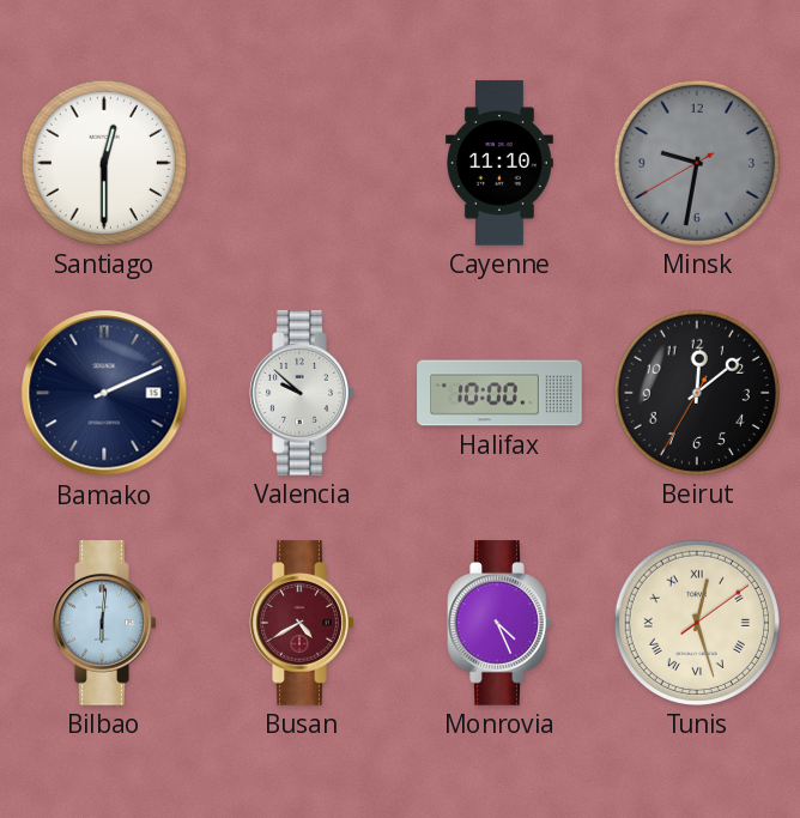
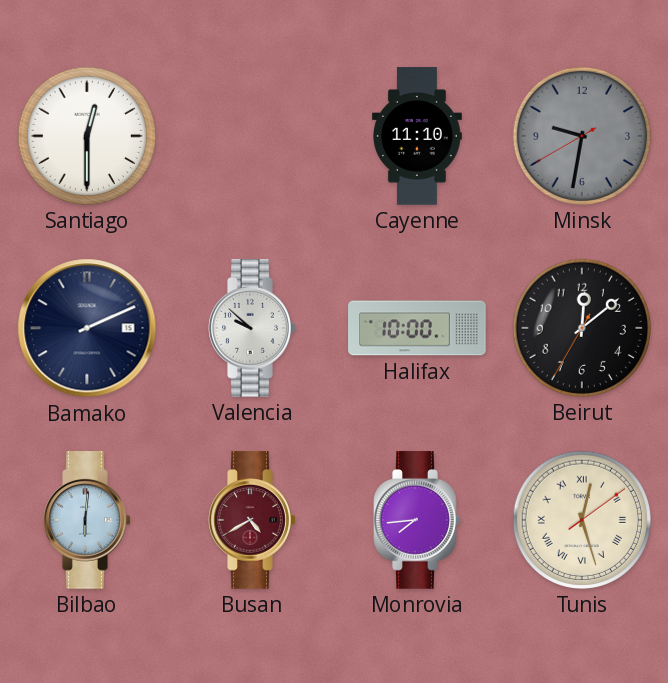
Monrovia: 4:26 -> 7:44
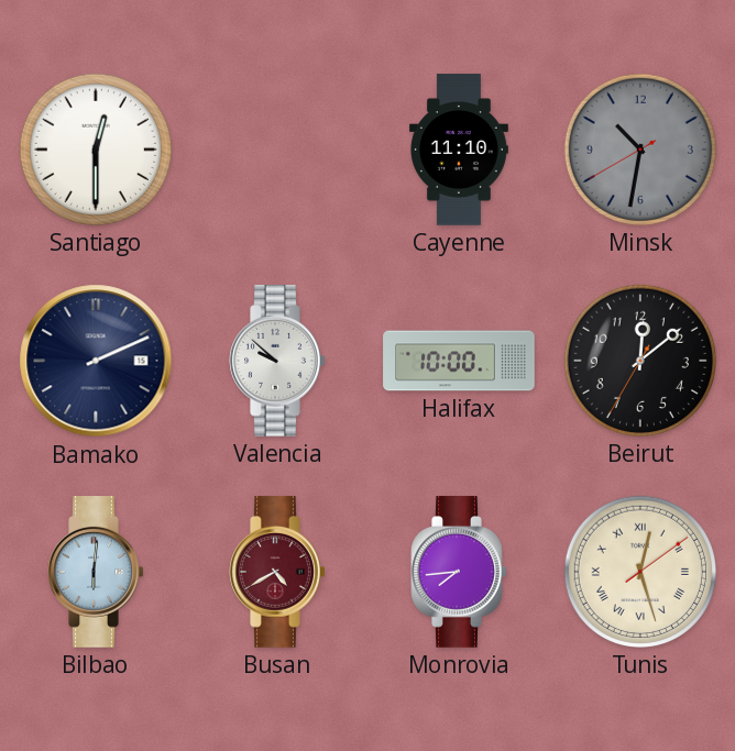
Minsk: 9:31 -> 10:31
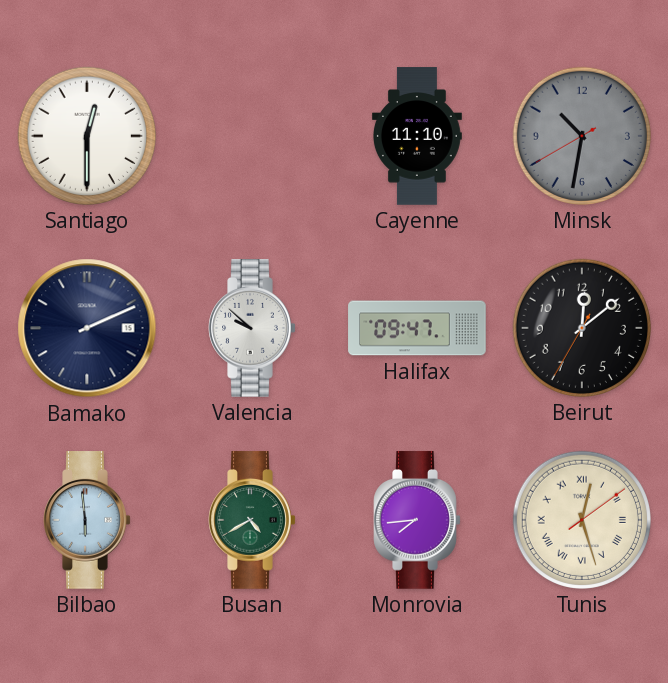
Halifax: 10:00 -> 09:47
Bilbao: 6:01 -> 5:59
Busan dial: burgundy -> green
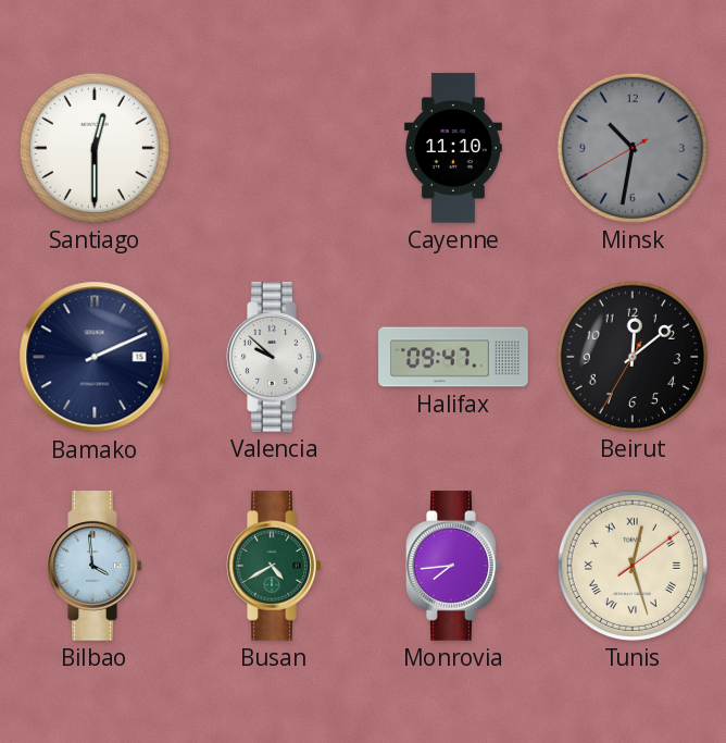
Bilbao: 5:59 -> 3:59
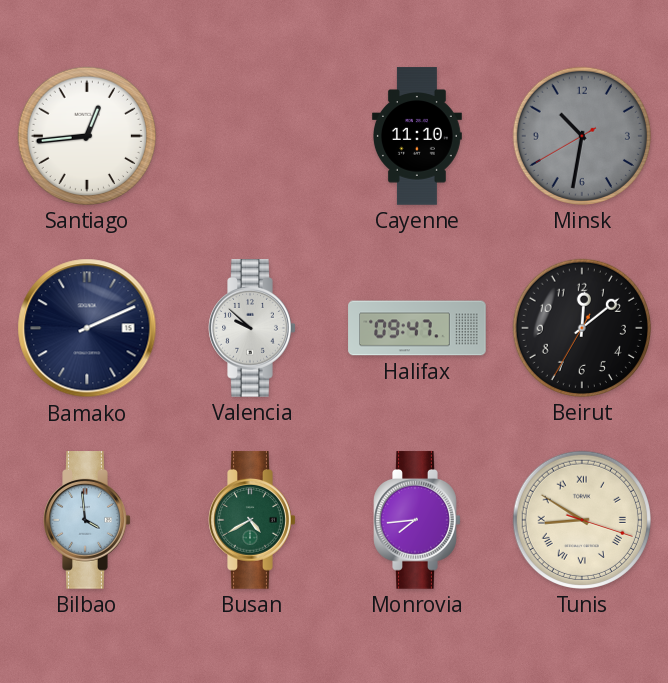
Santiago: 12:30 -> 12:44
Tunis: 12:27 -> 8:50
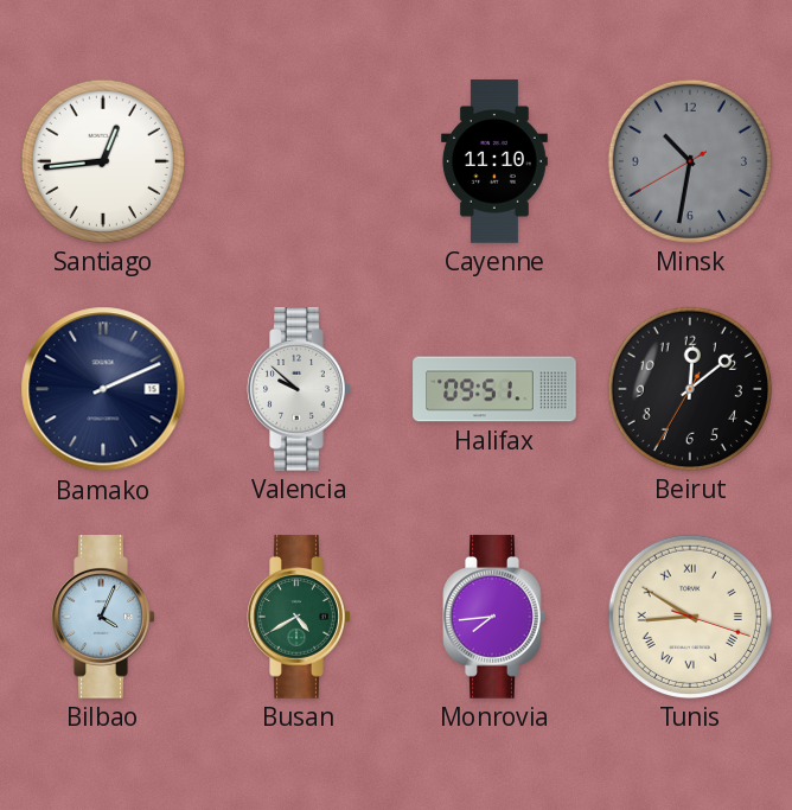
Halifax: 09:47 -> 09:51
Bilbao: 3:59 -> 4:04
